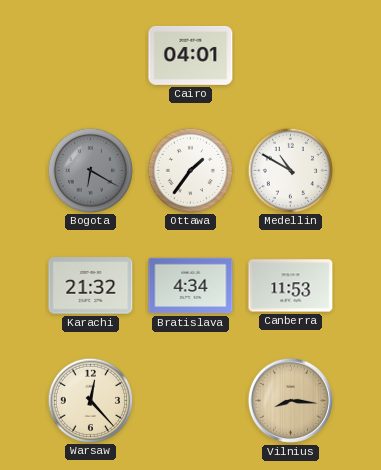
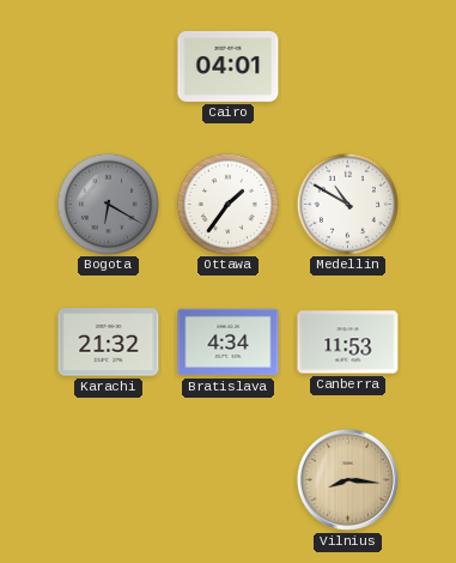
Warsaw: 12:23 -> none
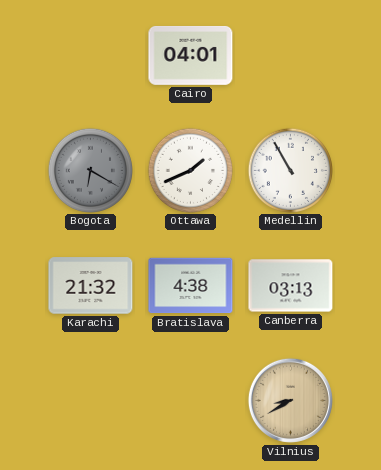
Ottawa: 1:36 -> 1:41
Medellin: 10:50 -> 10:55
Bratislava: 4:34 -> 4:38
Canberra: 11:53 -> 03:13
Vilnius: 8:16 -> 8:40
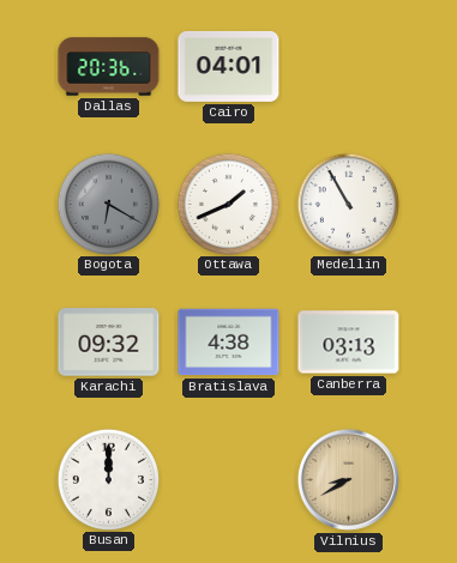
Dallas: none -> 20:36
Karachi: 21:32 -> 09:32
Busan: none -> 12:00
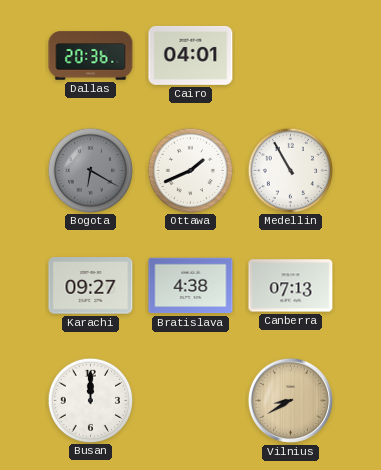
Karachi: 09:32 -> 09:27
Canberra: 03:13 -> 07:13
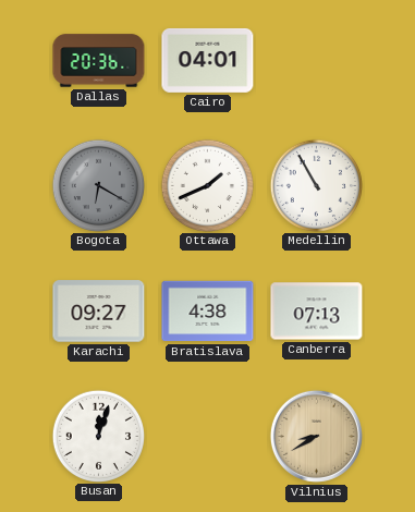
Busan: 12:00 -> 12:03
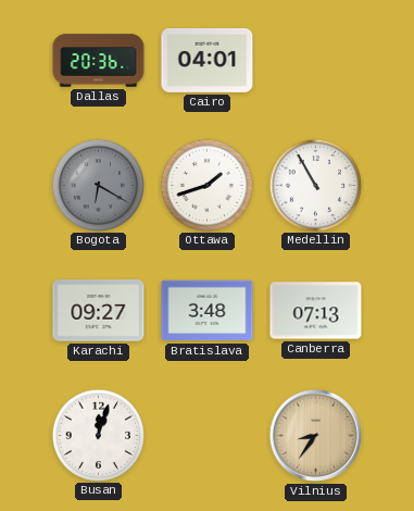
Ottawa: 1:41 -> 1:42
Bratislava: 4:38 -> 3:48
Vilnius: 8:40 -> 8:36
